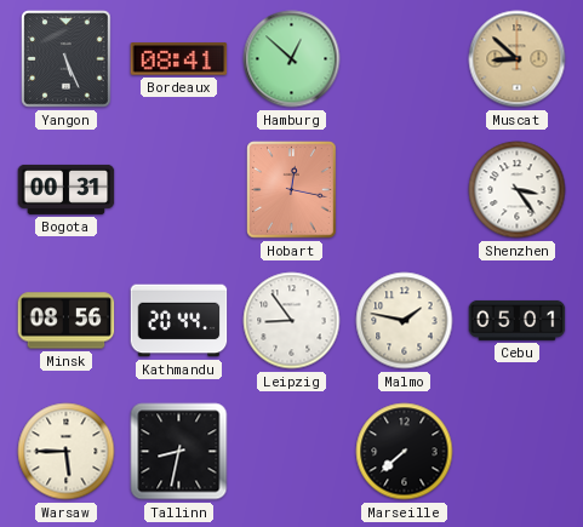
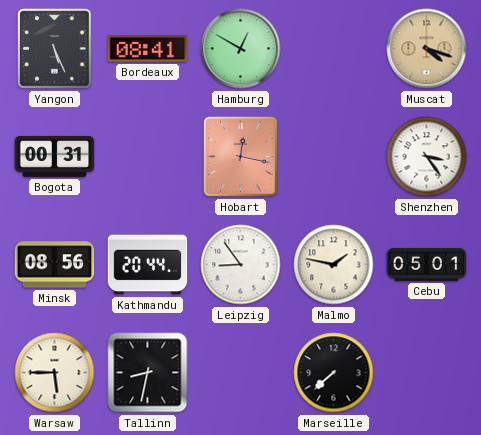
Hamburg: 12:52 -> 12:50
Muscat: 8:52 -> 4:18
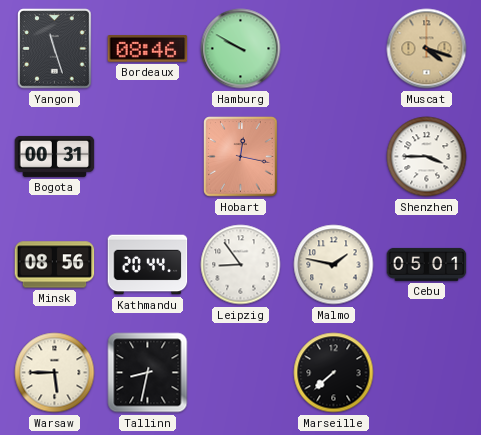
Yangon: 5:26 -> 11:27
Bordeaux: 08:41 -> 08:46
Hamburg: 12:50 -> 9:50
Shenzhen: 3:24 -> 3:45
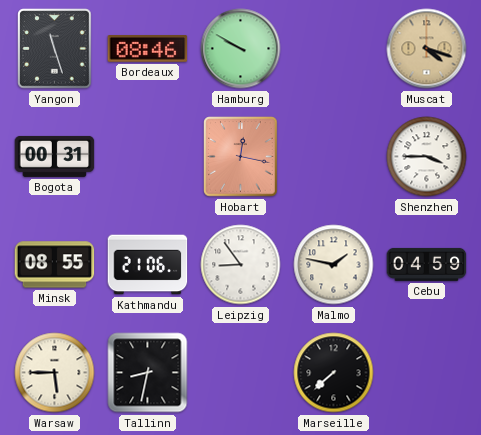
Minsk: 08:56 -> 08:55
Kathmandu: 20:44 -> 21:06
Cebu: 05:01 -> 04:59
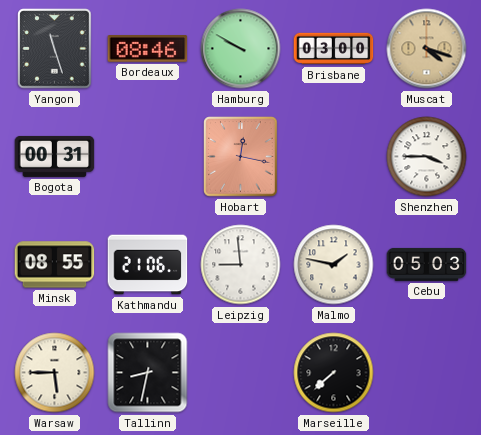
Brisbane: none -> 03:00
Leipzig: 8:54 -> 8:59
Cebu: 04:59 -> 05:03
